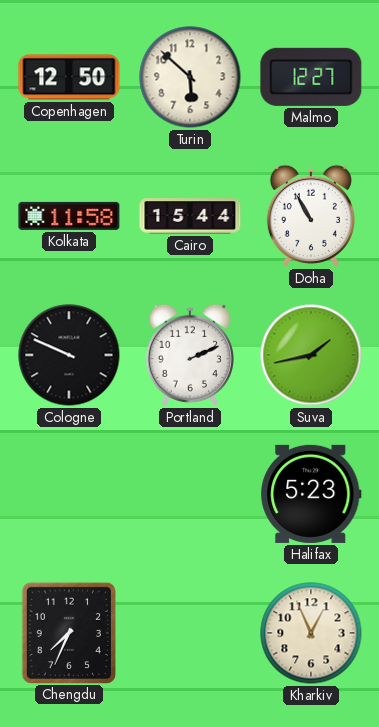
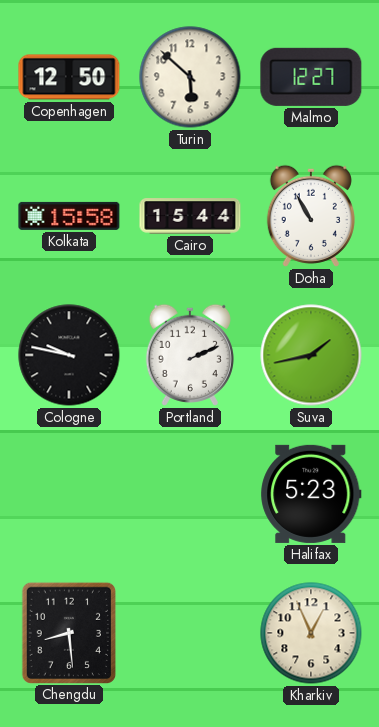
Kolkata: 11:58 -> 15:58
Cologne: 9:49 -> 9:47
Chengdu: 7:34 -> 8:29
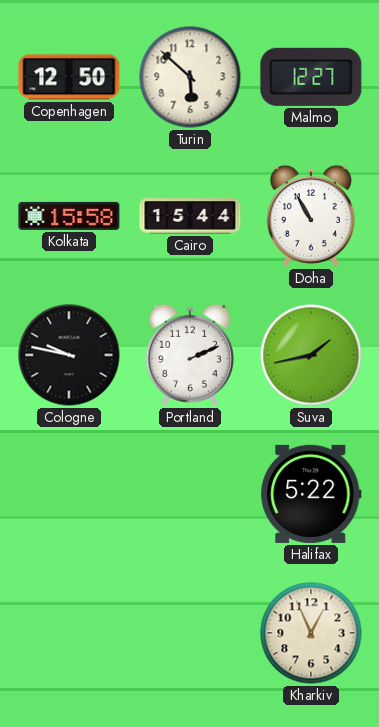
Halifax: 5:23 -> 5:22
Chengdu: 8:29 -> none
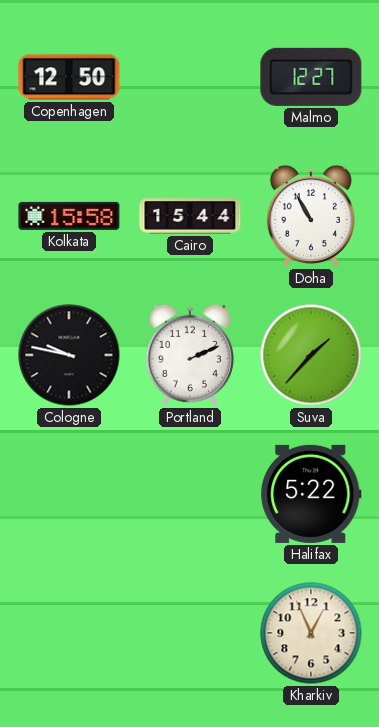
Turin: 5:52 -> none
Suva: 1:43 -> 1:37
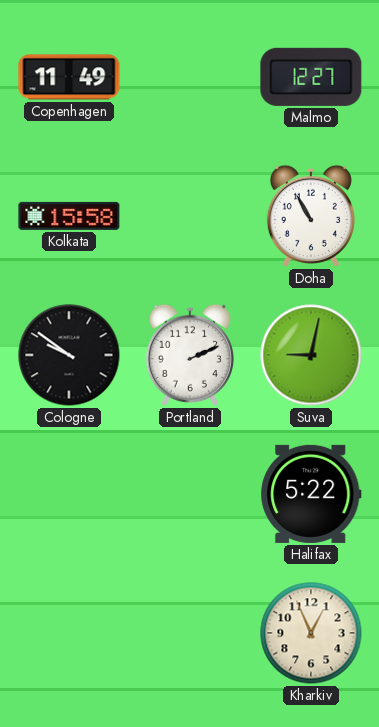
Copenhagen: 12:50 -> 11:49
Cairo: 15:44 -> none
Cologne: 9:47 -> 9:51
Suva: 1:37 -> 9:02
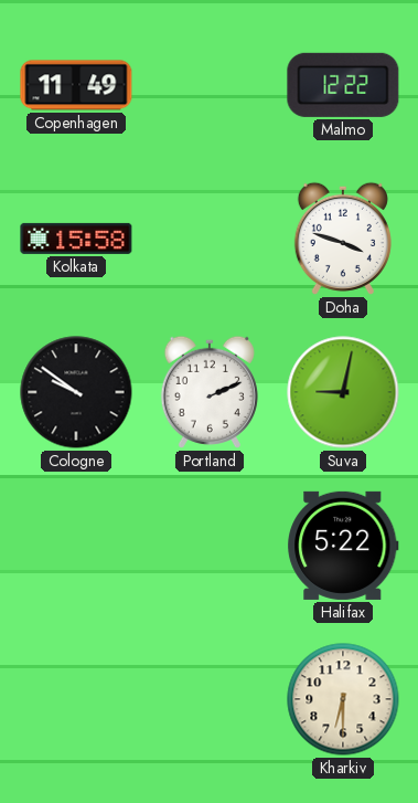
Malmo: 12:27 -> 12:22
Doha: 10:55 -> 3:48
Kharkiv: 12:56 -> 6:30
